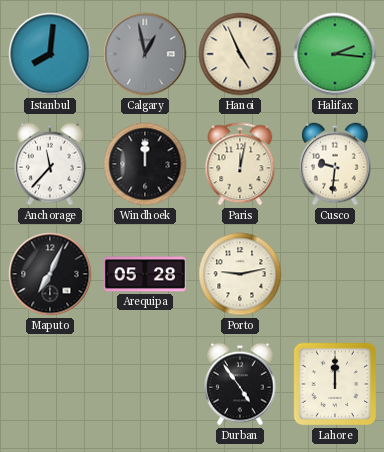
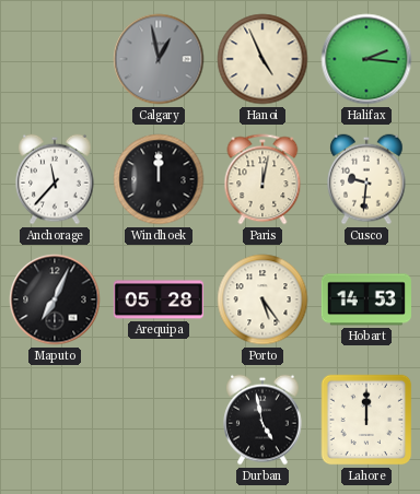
Istanbul: 8:01 -> none
Porto: 9:13 -> 5:24
Hobart: none -> 14:53
Durban: 4:54 -> 4:58
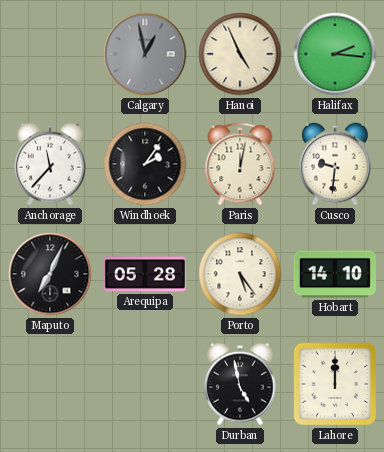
Windhoek: 12:00 -> 2:06
Hobart: 14:53 -> 14:10
